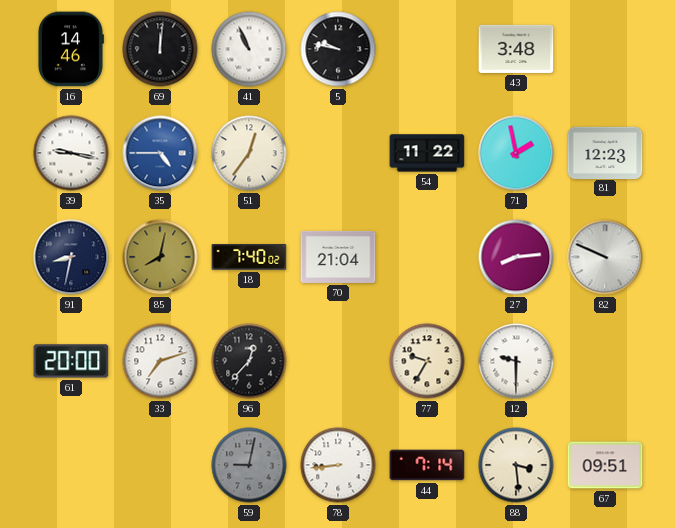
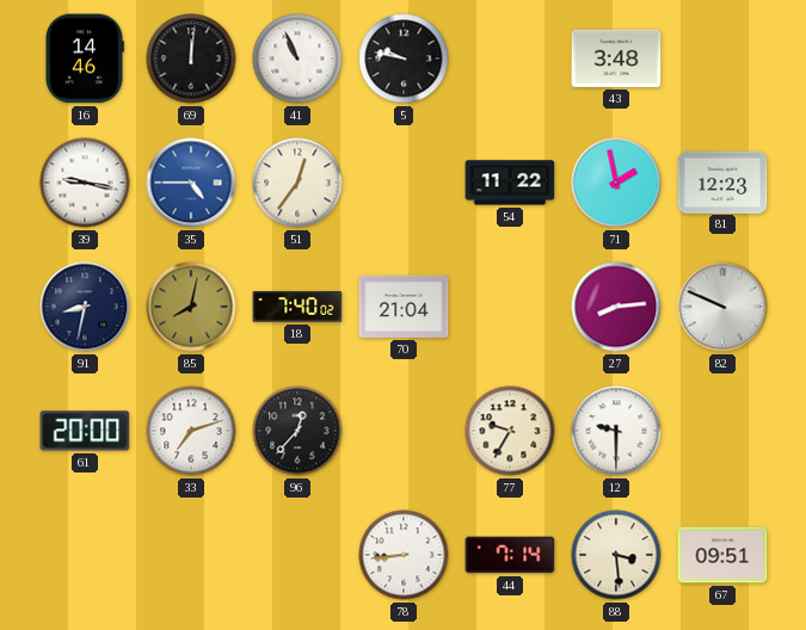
59: 9:02 -> none
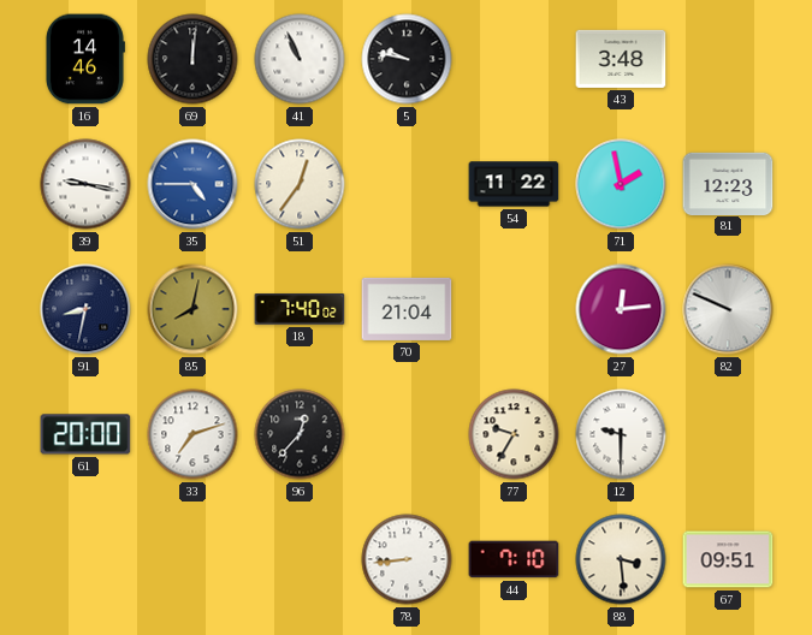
27: 8:14 -> 12:14
44: 7:14 -> 7:10
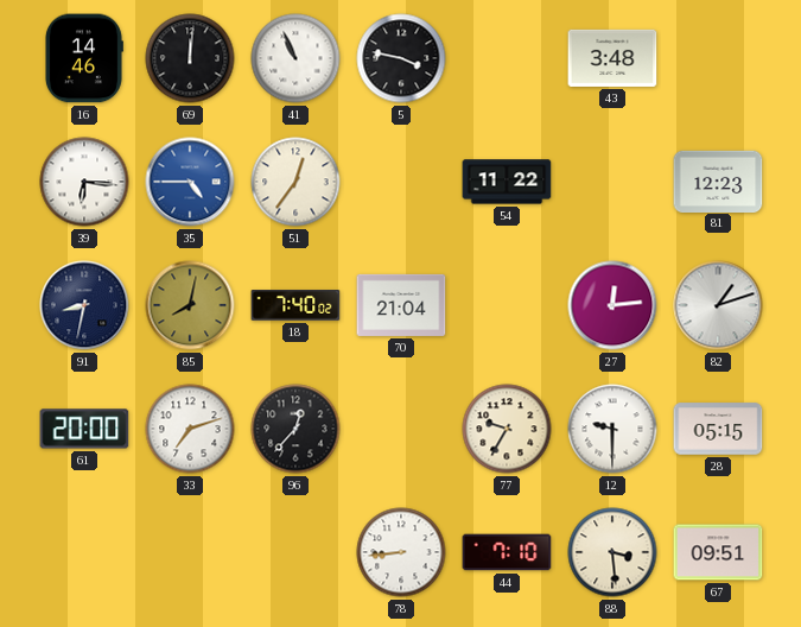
5: 9:47 -> 3:47
39: 9:17 -> 6:16
71: 1:58 -> none
82: 9:49 -> 1:12
28: none -> 05:15
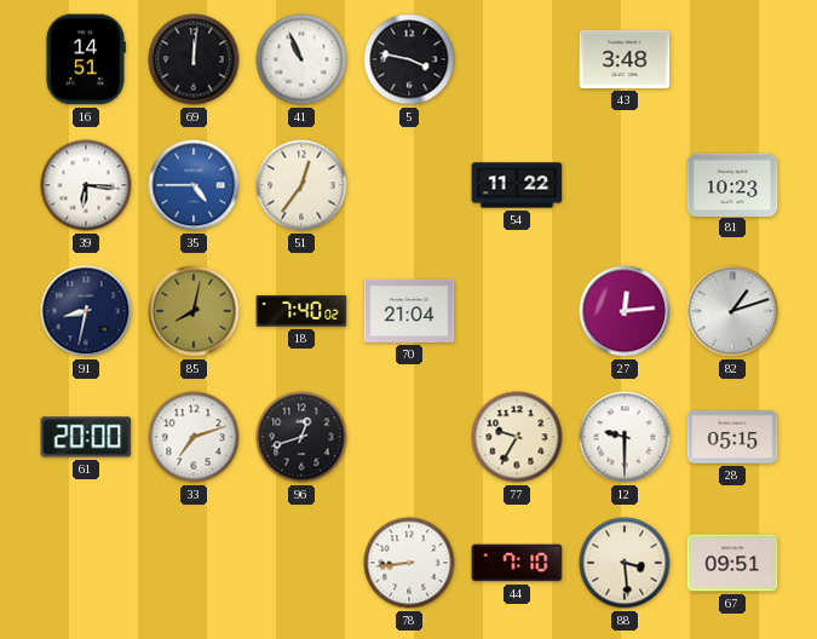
16: 14:46 -> 14:51
81: 12:23 -> 10:23
96: 12:37 -> 12:42
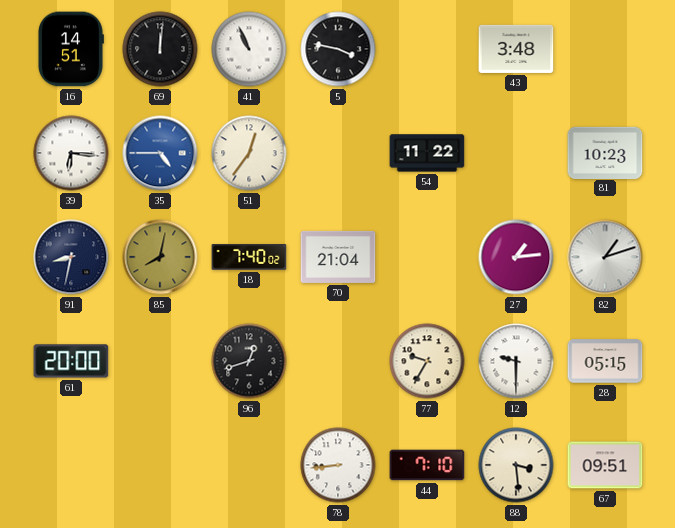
27: 12:14 -> 1:14
33: 7:12 -> none
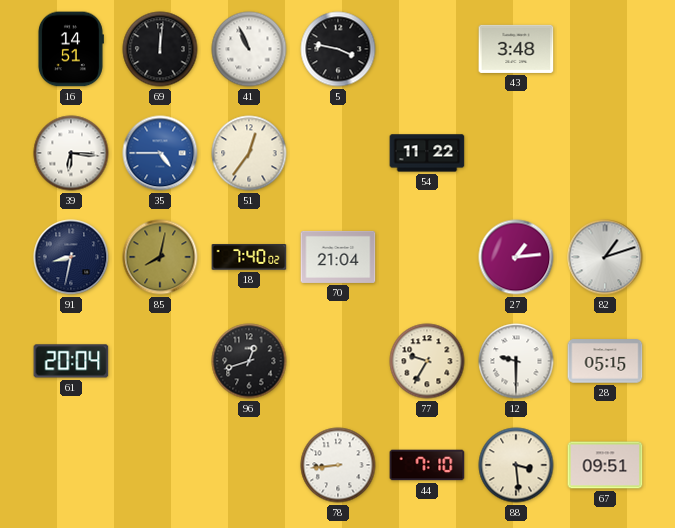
81: 10:23 -> none
61: 20:00 -> 20:04
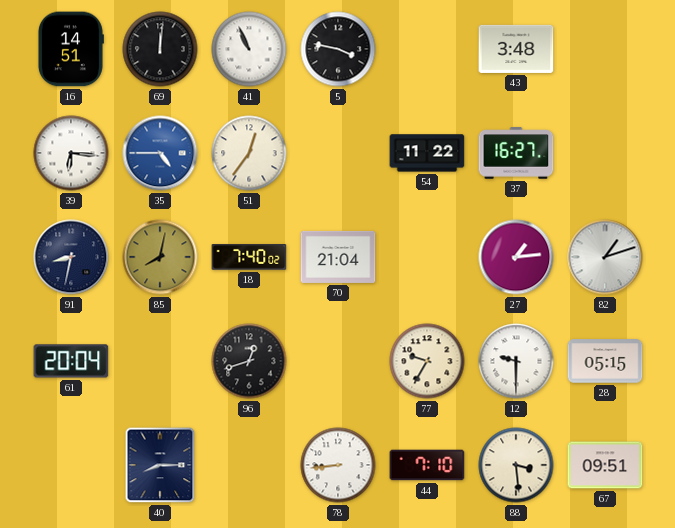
37: none -> 16:27
40: none -> 8:15
